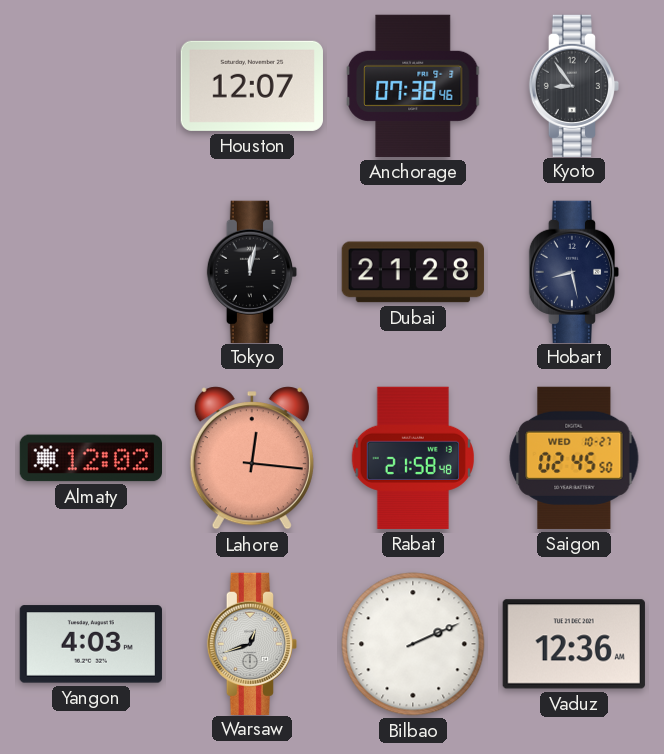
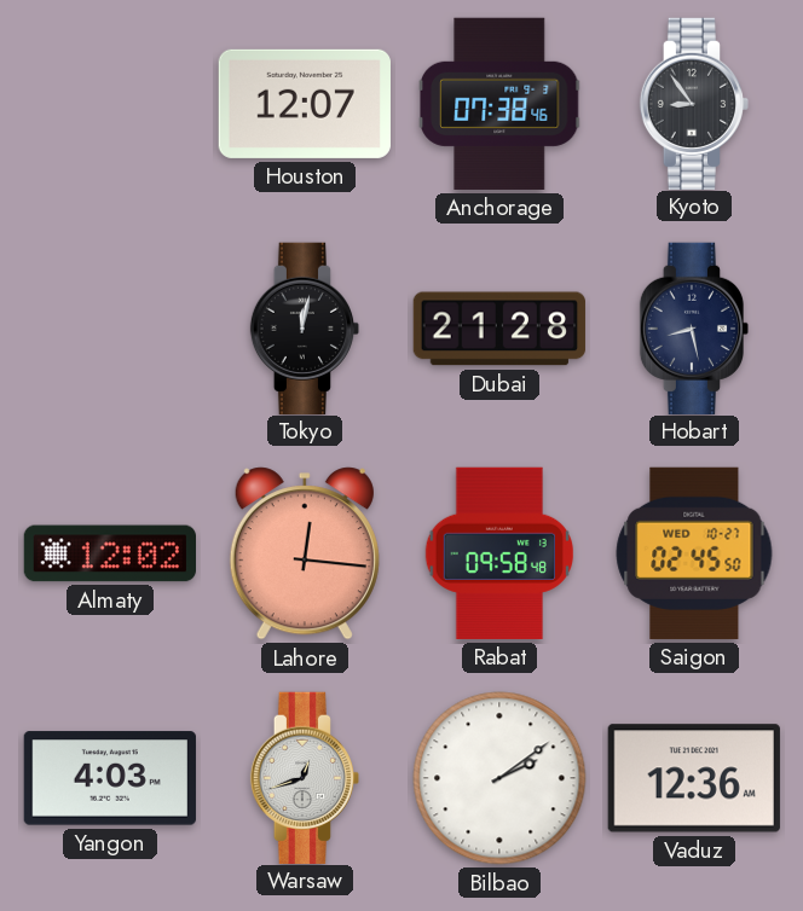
Rabat: 21:58 -> 09:58
Bilbao: 2:11 -> 2:09
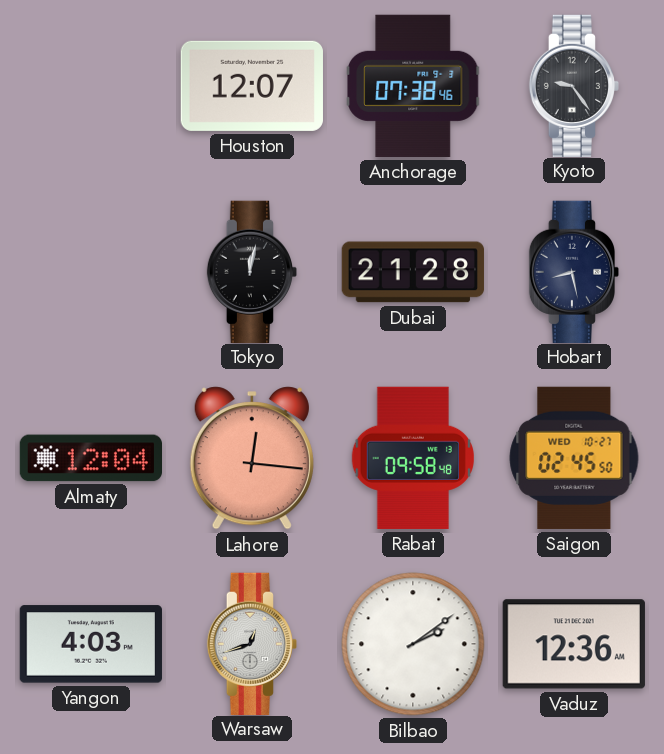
Kyoto: 8:54 -> 9:24
Almaty: 12:02 -> 12:04
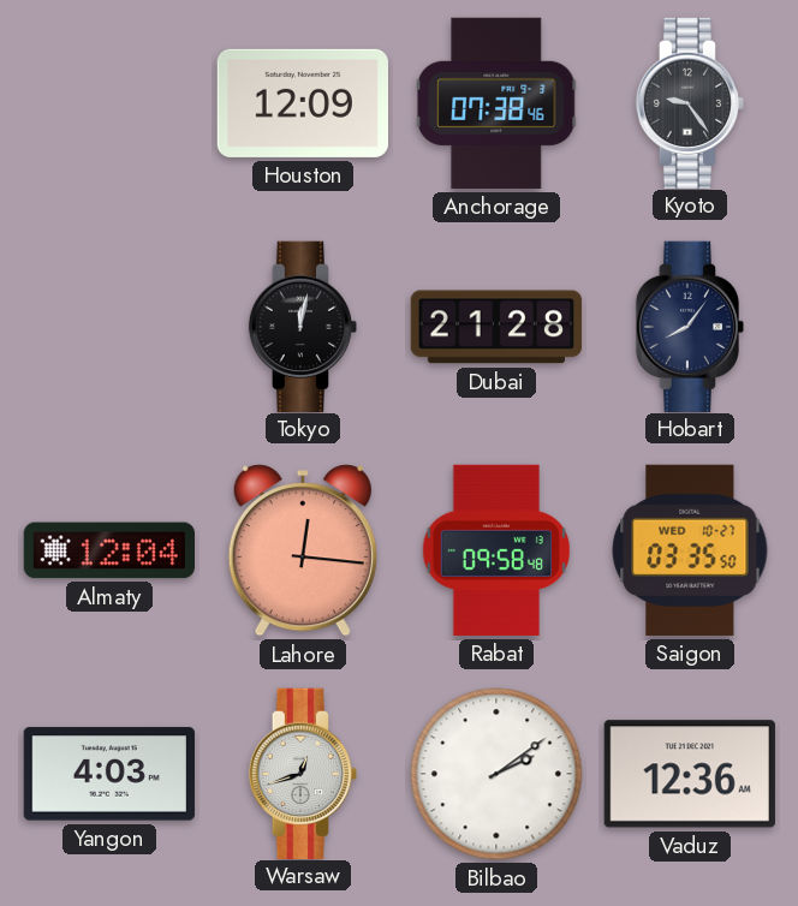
Houston: 12:07 -> 12:09
Hobart: 8:28 -> 8:06
Saigon: 02:45 -> 03:35
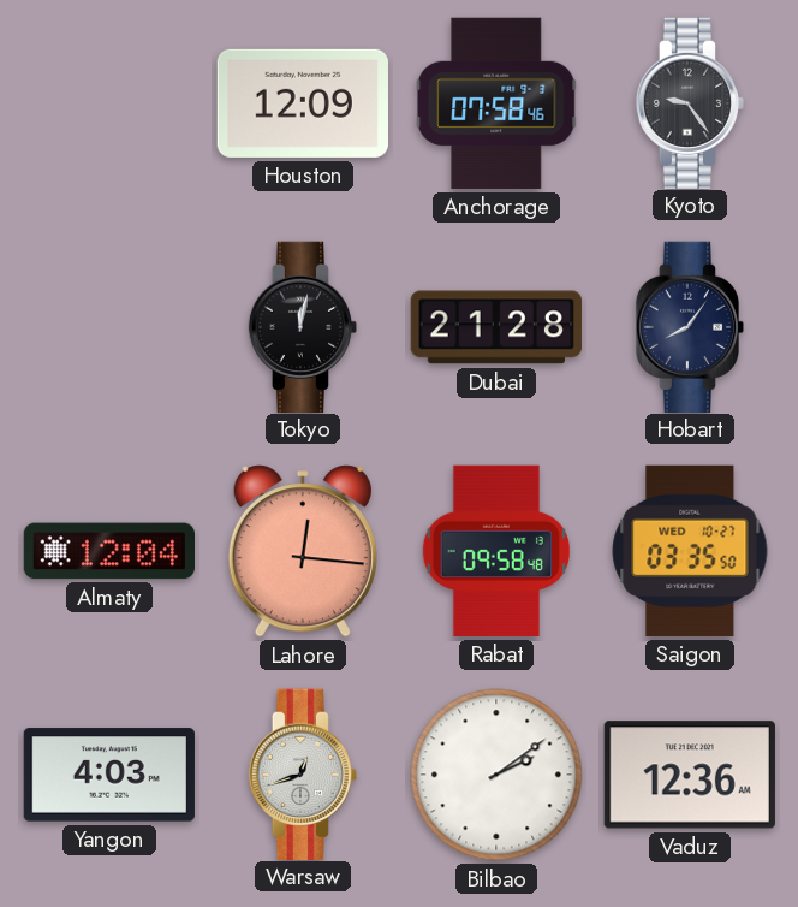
Anchorage: 07:38 -> 07:58
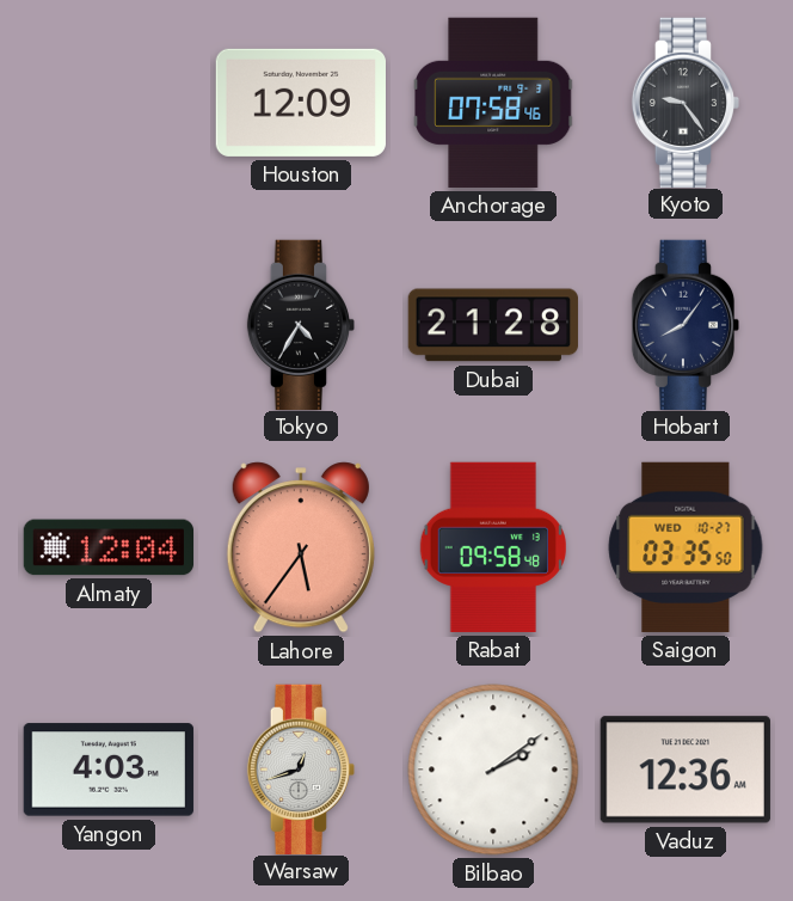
Tokyo: 12:02 -> 4:35
Lahore: 12:16 -> 5:36
